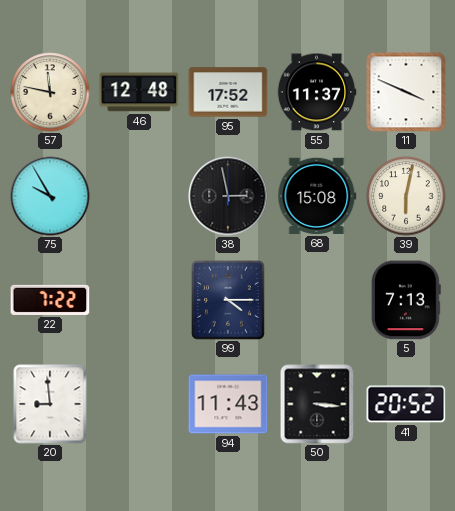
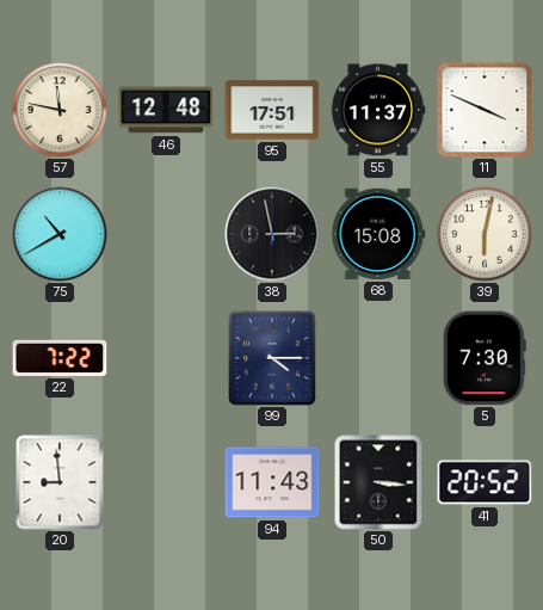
95: 17:52 -> 17:51
75: 9:55 -> 10:40
5: 7:13 -> 7:30
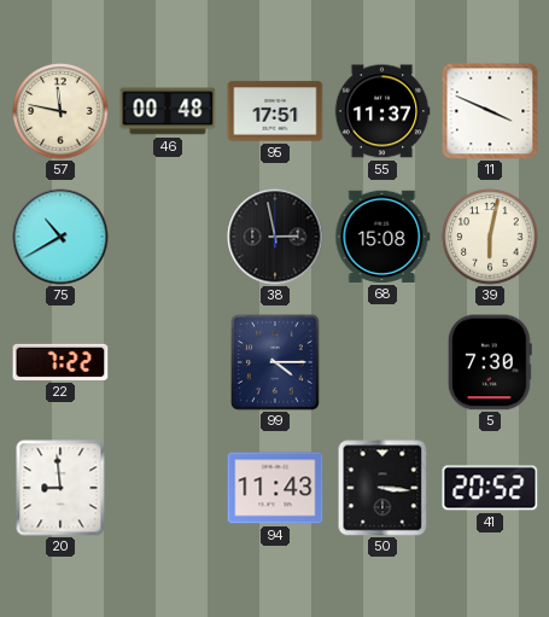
46: 12:48 -> 00:48
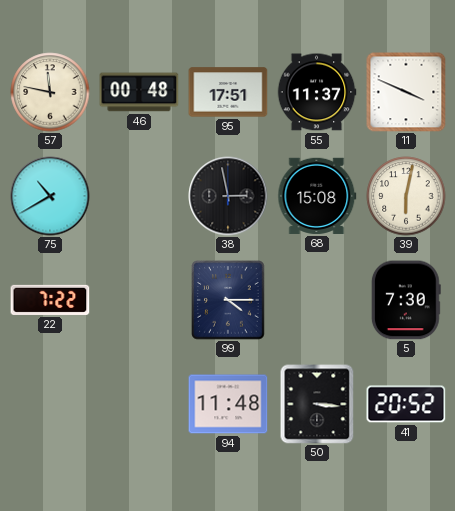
20: 8:59 -> none
94: 11:43 -> 11:48
